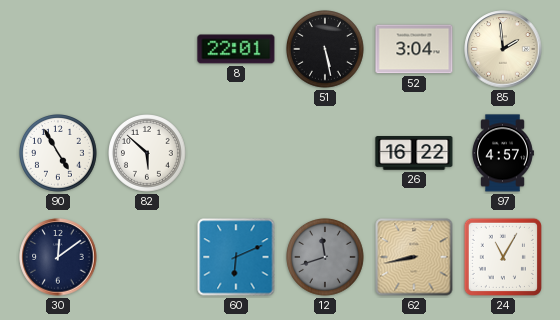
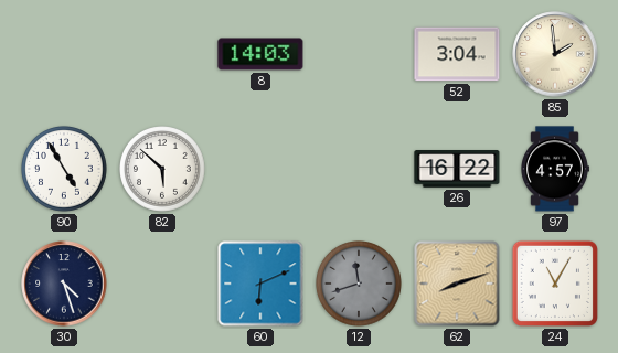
8: 22:01 -> 14:03
51: 5:28 -> none
30: 12:09 -> 4:27
62: 8:43 -> 8:12
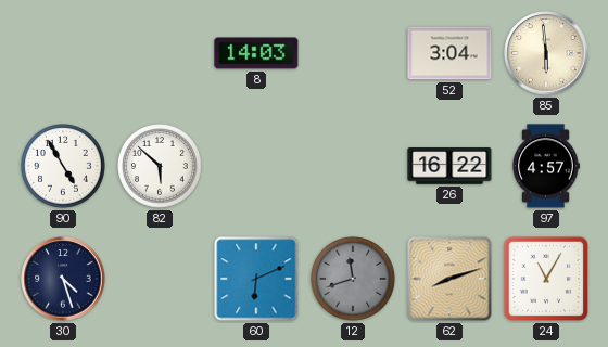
85: 1:59 -> 5:59
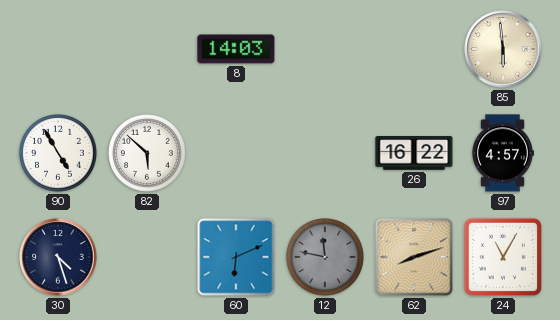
52: 3:04 -> none
12: 11:42 -> 11:47
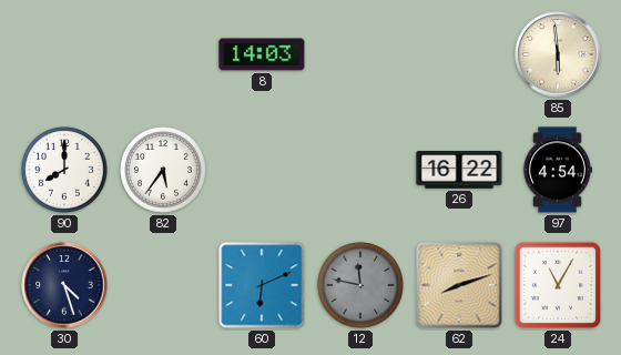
90: 4:55 -> 8:00
82: 5:52 -> 5:36
97: 4:57 -> 4:54
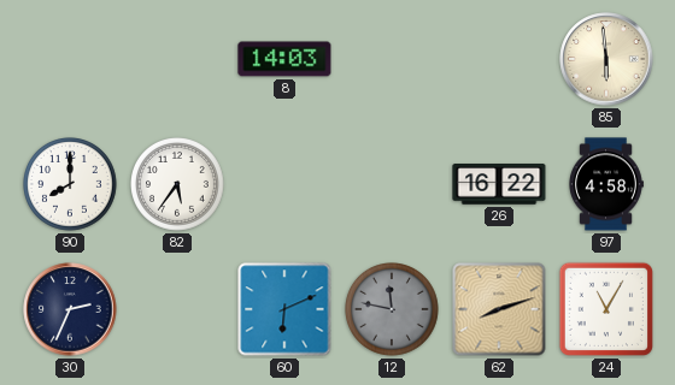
97: 4:54 -> 4:58
30: 4:27 -> 2:34
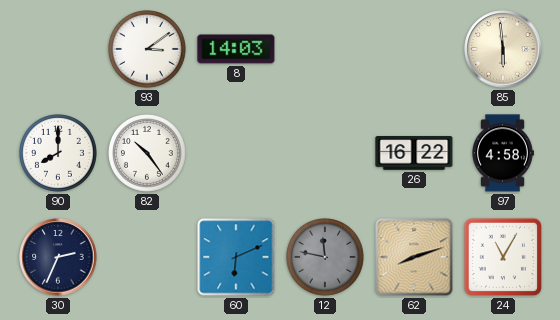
93: none -> 3:09
82: 5:36 -> 10:24
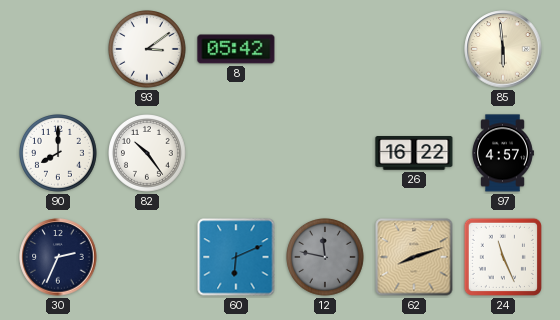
8: 14:03 -> 05:42
97: 4:58 -> 4:57
24: 11:05 -> 11:26
